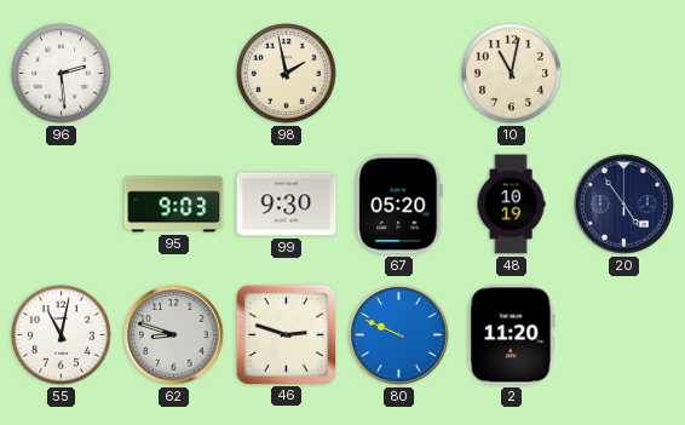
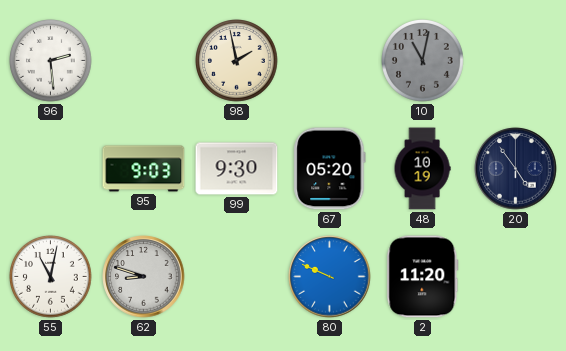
10 dial: cream -> grey
46: 2:48 -> none
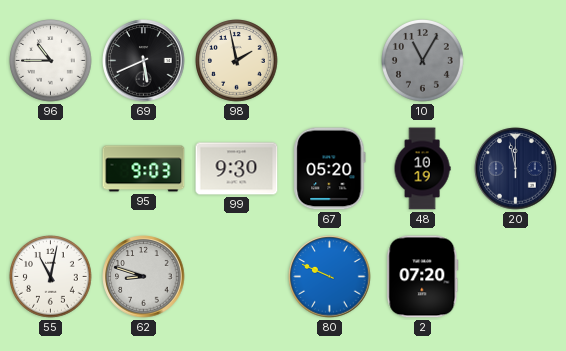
96: 2:29 -> 10:45
69: none -> 5:41
10: 11:02 -> 11:05
20: 4:54 -> 11:58
2: 11:20 -> 07:20
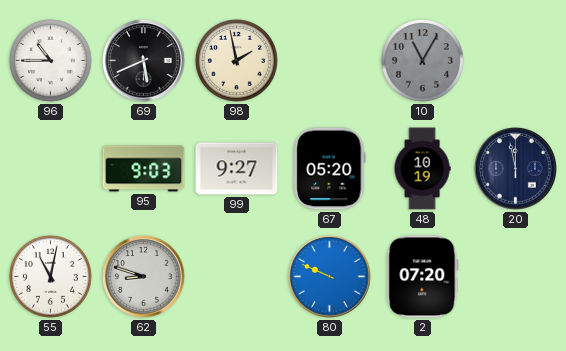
99: 9:30 -> 9:27
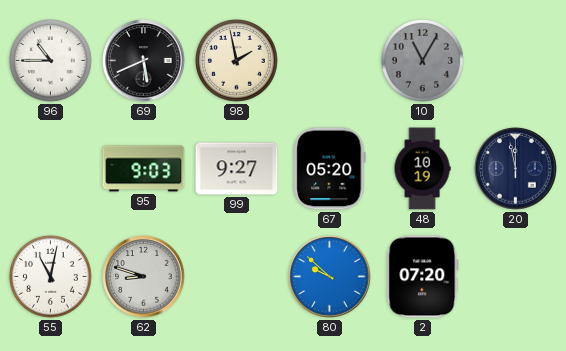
80: 9:49 -> 9:52
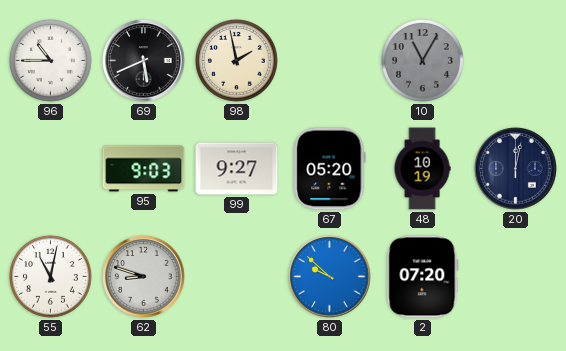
20: 11:58 -> 12:02
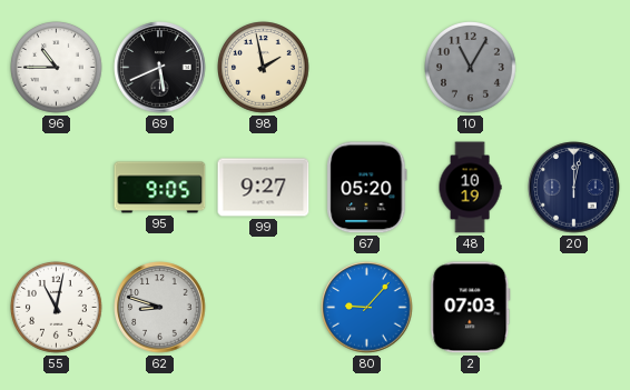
95: 9:03 -> 9:05
80: 9:52 -> 9:07
2: 07:20 -> 07:03
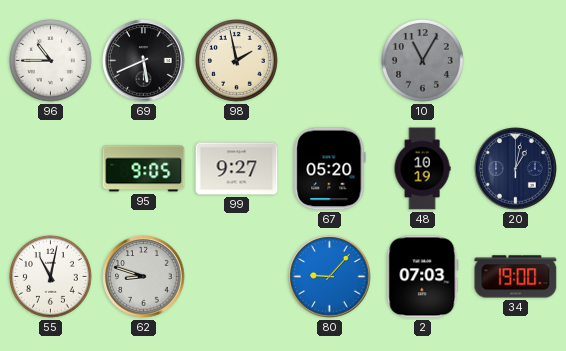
20: 12:02 -> 1:02
34: none -> 19:00
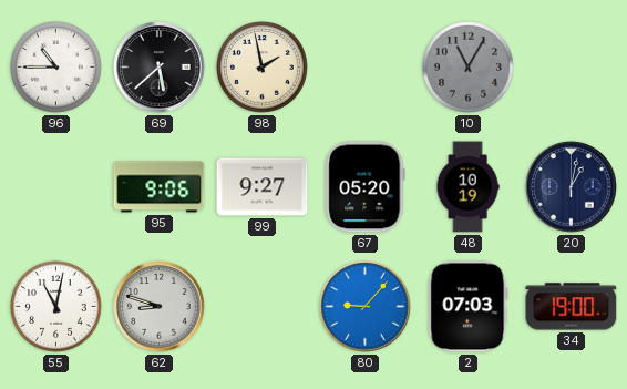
69: 5:41 -> 5:38
95: 9:05 -> 9:06
